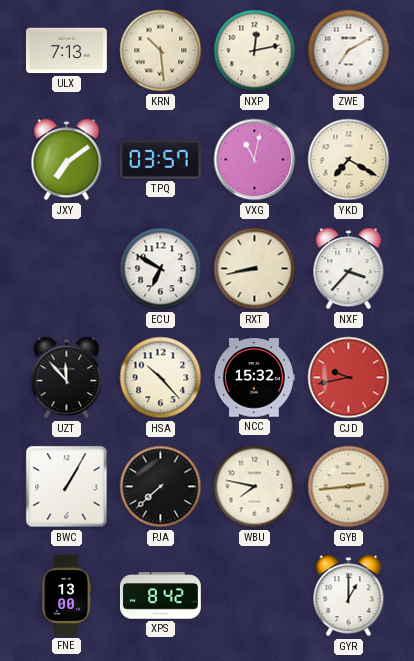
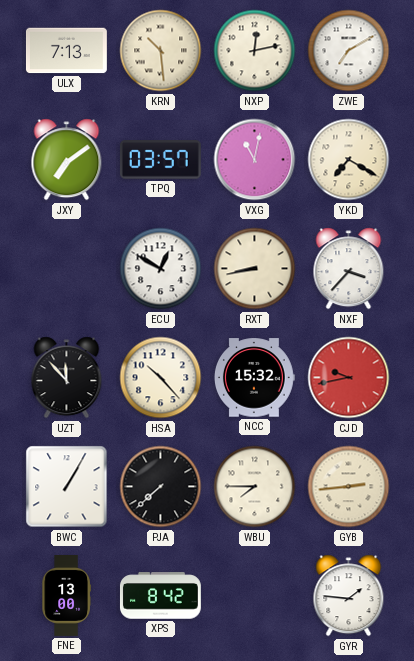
ECU: 6:50 -> 12:50
WBU: 7:47 -> 7:45
GYR: 1:00 -> 1:46
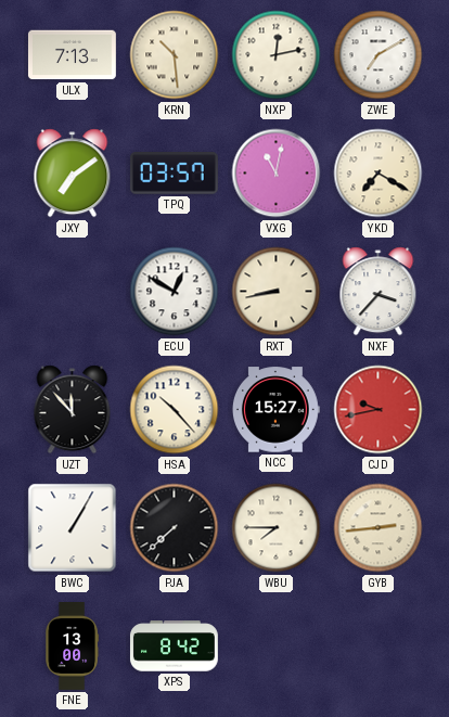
NCC: 15:32 -> 15:27
GYR: 1:46 -> none
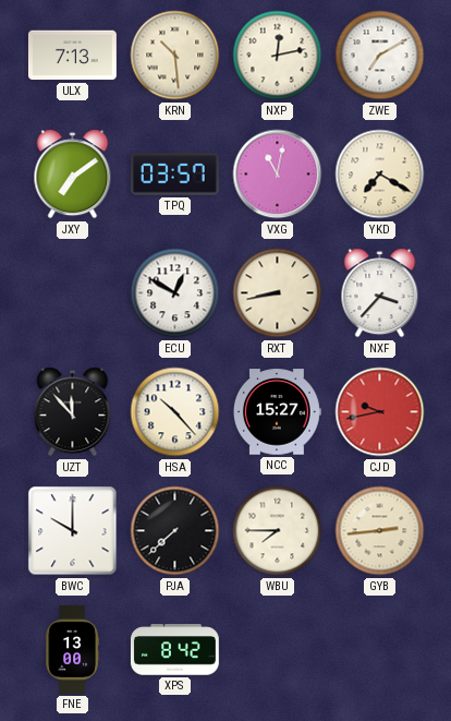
BWC: 1:05 -> 10:00
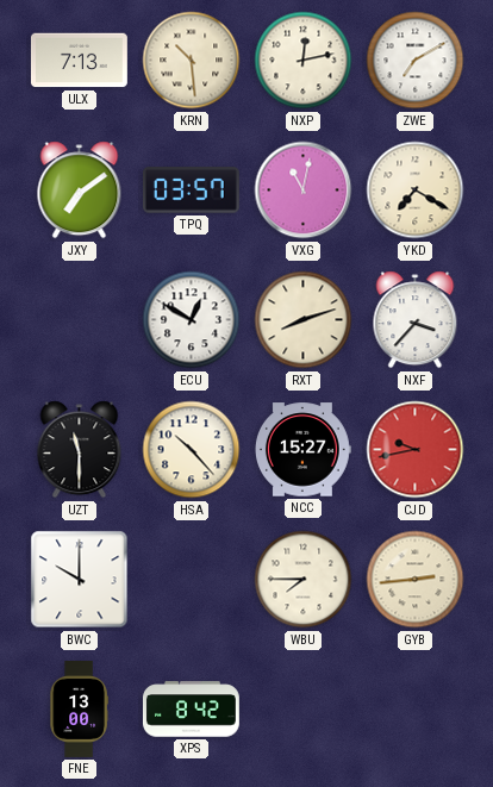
RXT: 8:43 -> 8:12
UZT: 11:53 -> 11:30
PJA: 7:38 -> none
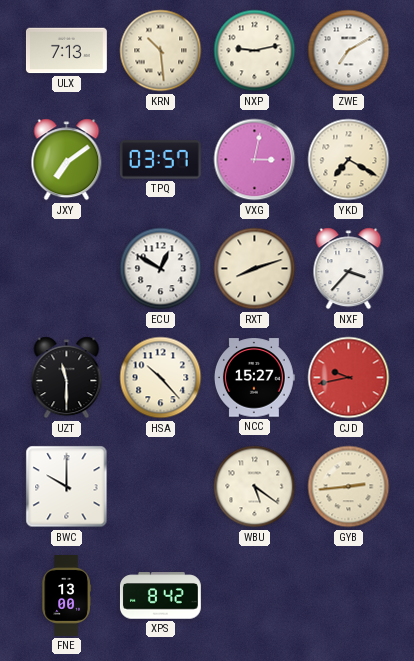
NXP: 12:13 -> 9:13
VXG: 11:02 -> 3:02
WBU: 7:45 -> 5:21
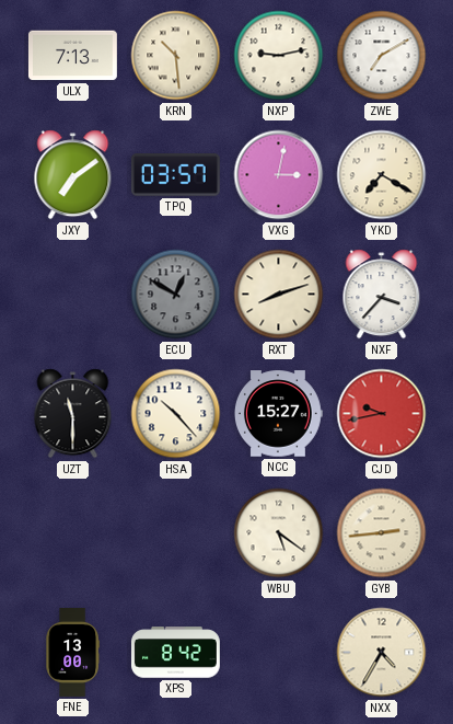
ECU dial: white -> grey
BWC: 10:00 -> none
NXX: none -> 4:35
